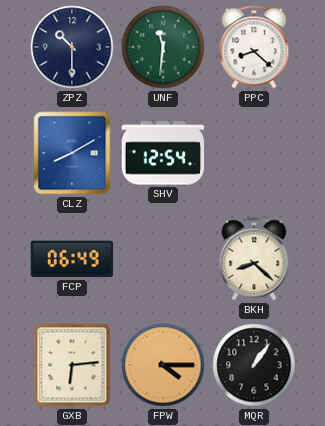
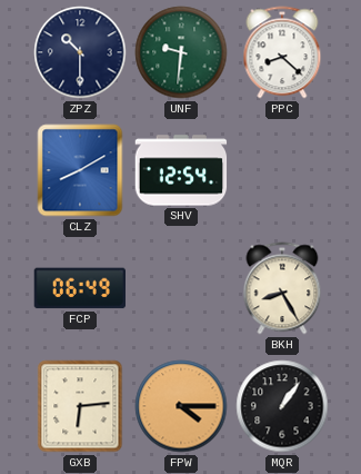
UNF: 11:31 -> 9:31
BKH: 8:22 -> 8:25
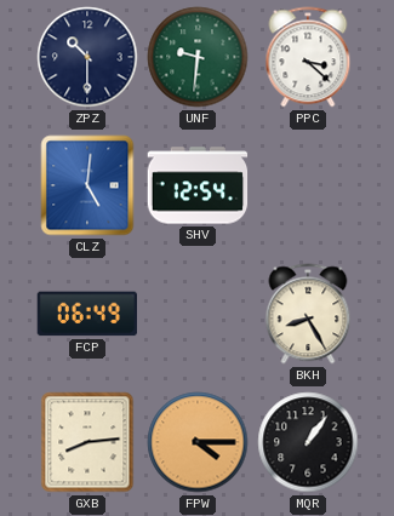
PPC: 8:22 -> 3:22
CLZ: 8:10 -> 5:01
GXB: 6:14 -> 8:14
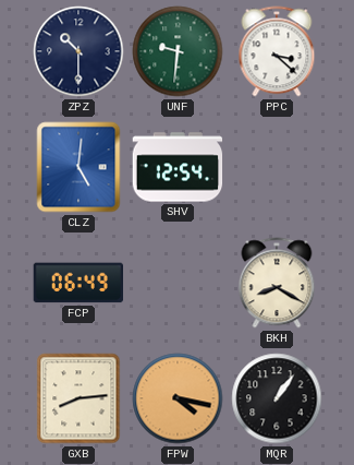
BKH: 8:25 -> 8:20
FPW: 4:15 -> 4:17
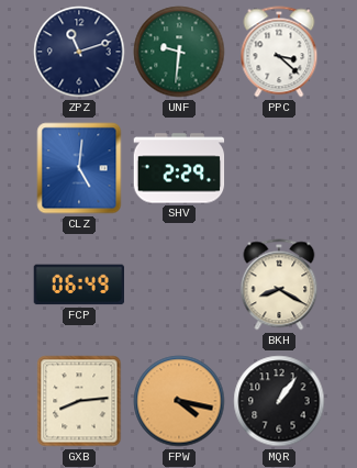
ZPZ: 10:30 -> 11:12
SHV: 12:54 -> 2:29
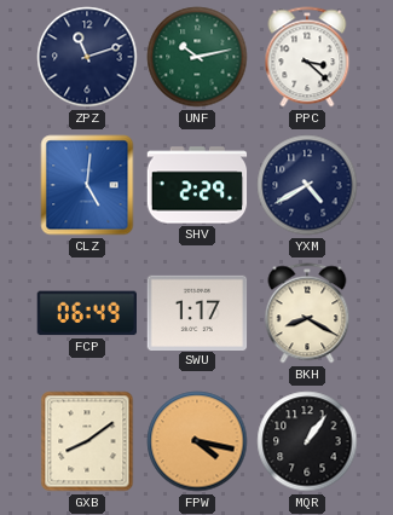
UNF: 9:31 -> 10:13
YXM: none -> 4:40
SWU: none -> 1:17
GXB: 8:14 -> 8:09
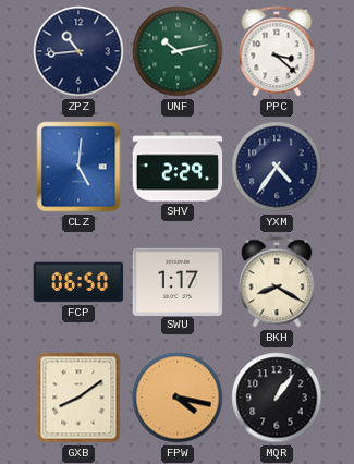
ZPZ: 11:12 -> 10:44
YXM: 4:40 -> 4:36
FCP: 06:49 -> 06:50
